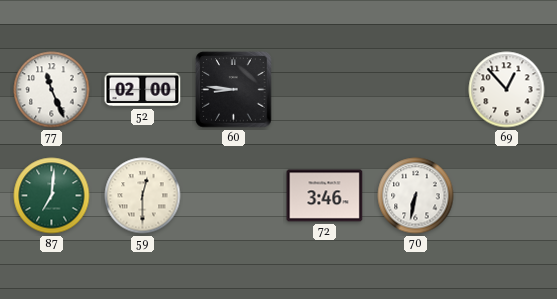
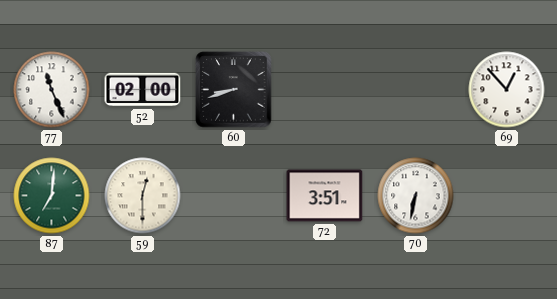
60: 8:46 -> 8:42
72: 3:46 -> 3:51
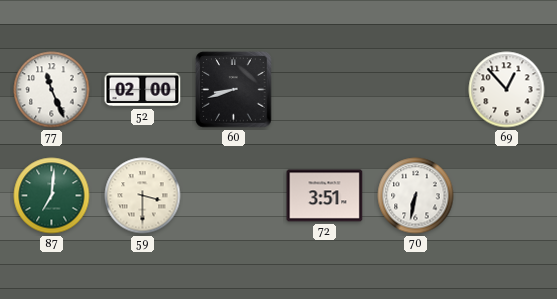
59: 12:30 -> 3:30
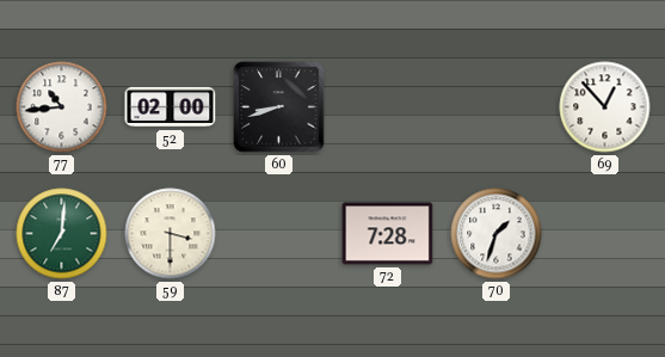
77: 11:26 -> 10:44
72: 3:51 -> 7:28
70: 6:32 -> 1:33
